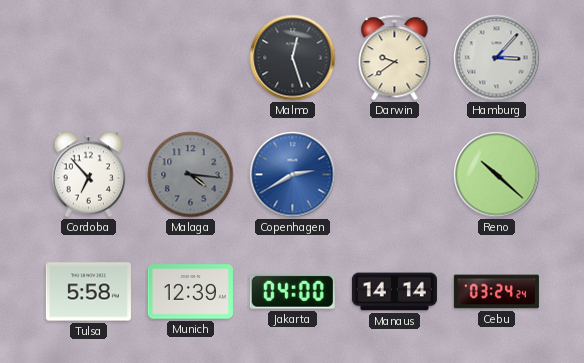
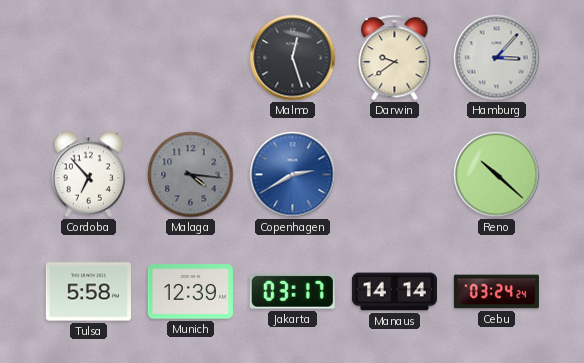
Jakarta: 04:00 -> 03:17
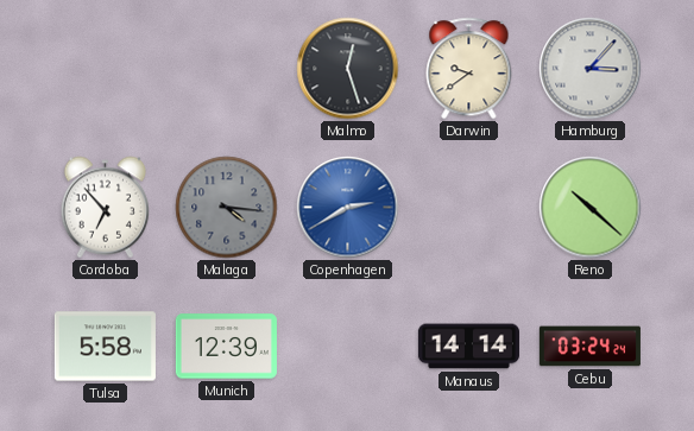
Jakarta: 03:17 -> none
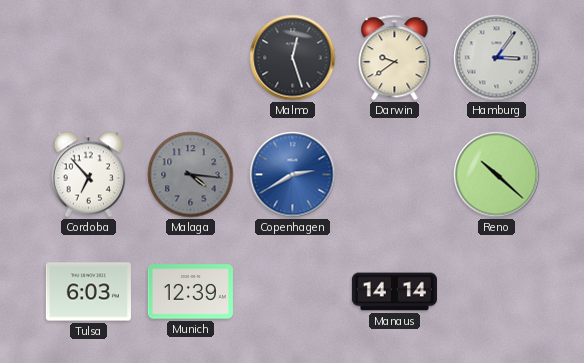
Hamburg: 3:07 -> 3:06
Tulsa: 5:58 -> 6:03
Cebu: 03:24 -> none
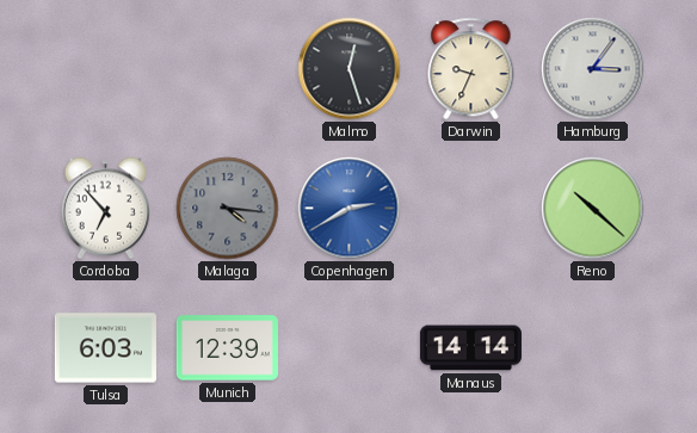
Darwin: 9:39 -> 9:34
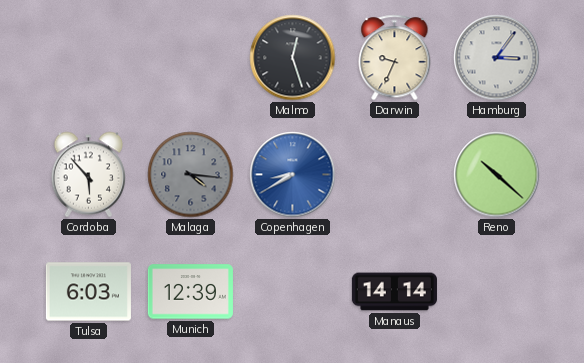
Cordoba: 6:53 -> 5:53
Copenhagen: 2:40 -> 8:40
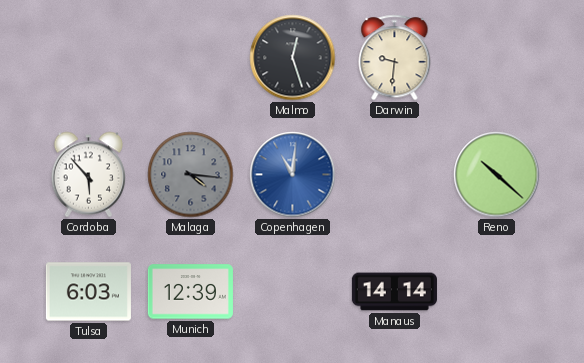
Darwin: 9:34 -> 9:31
Hamburg: 3:06 -> none
Copenhagen: 8:40 -> 11:01
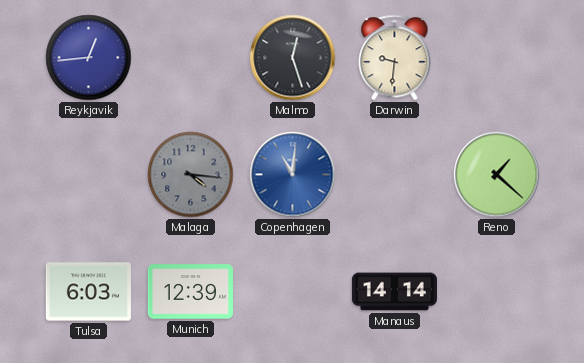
Reykjavik: none -> 12:44
Cordoba: 5:53 -> none
Reno: 10:22 -> 1:22
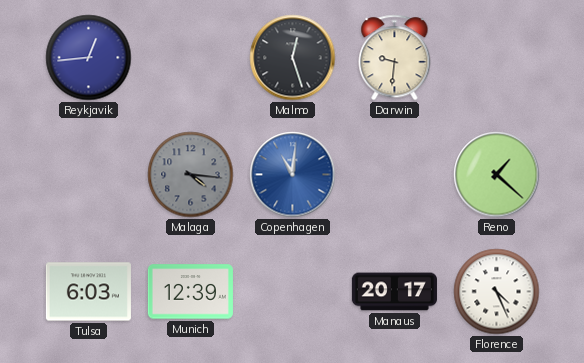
Manaus: 14:14 -> 20:17
Florence: none -> 4:26
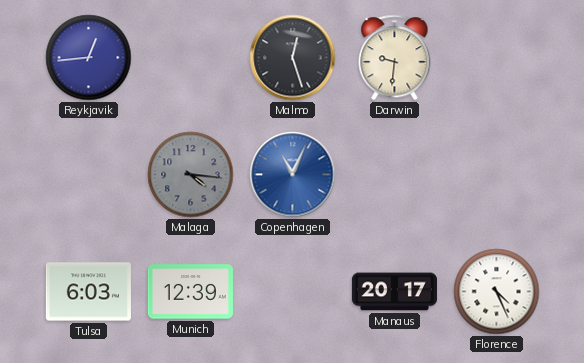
Copenhagen: 11:01 -> 11:04
Reno: 1:22 -> none
